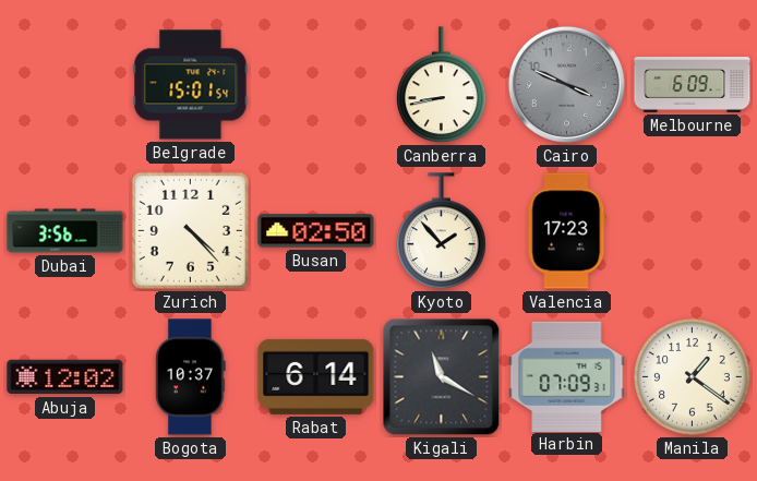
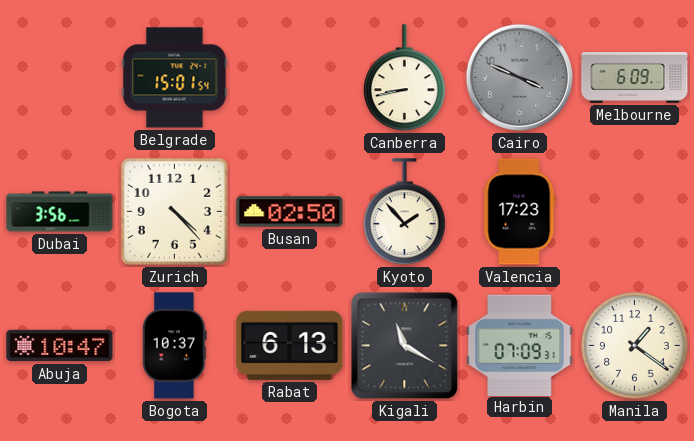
Abuja: 12:02 -> 10:47
Rabat: 6:14 -> 6:13
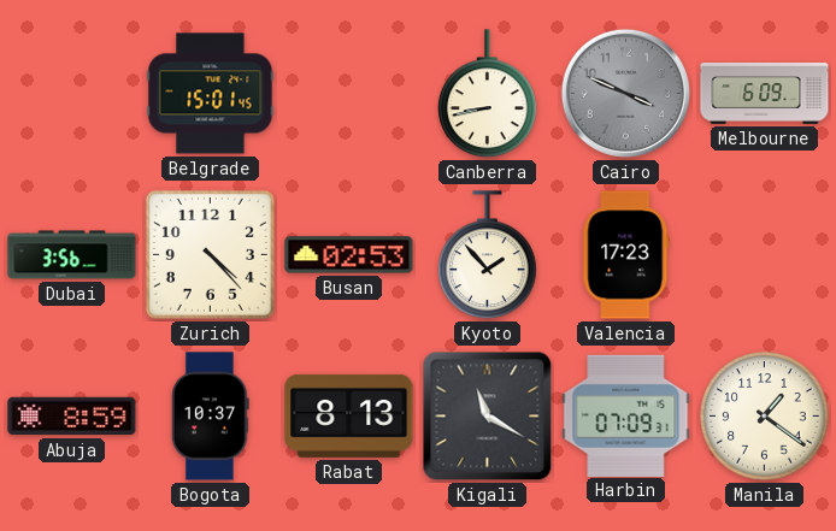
Belgrade: 15:01:54 -> 15:01:45
Busan: 02:50 -> 02:53
Abuja: 10:47 -> 8:59
Rabat: 6:13 -> 8:13
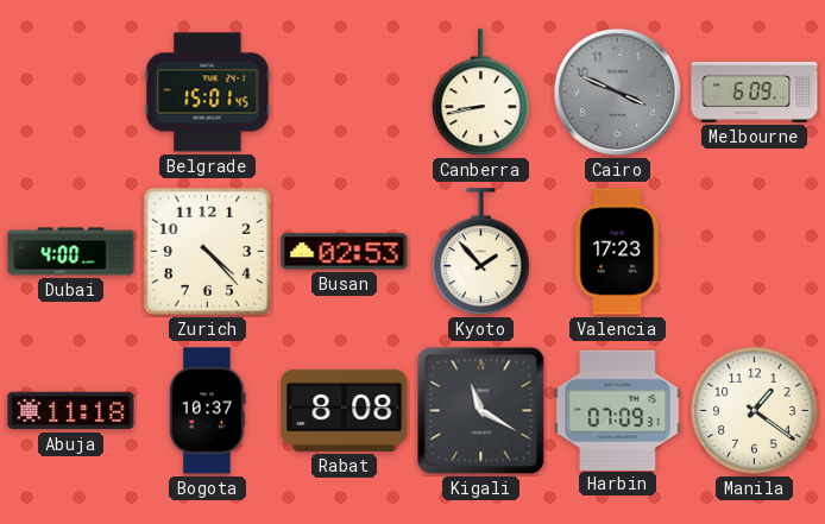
Dubai: 3:56 -> 4:00
Abuja: 8:59 -> 11:18
Rabat: 8:13 -> 8:08
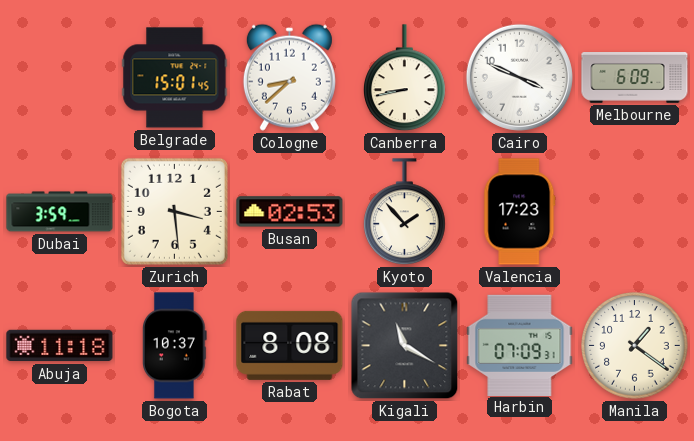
Cologne: none -> 8:38
Cairo dial: grey -> white
Dubai: 4:00 -> 3:59
Zurich: 4:23 -> 3:29
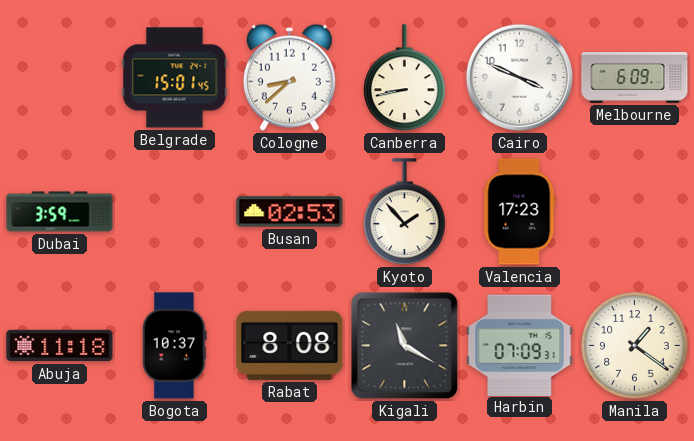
Zurich: 3:29 -> none
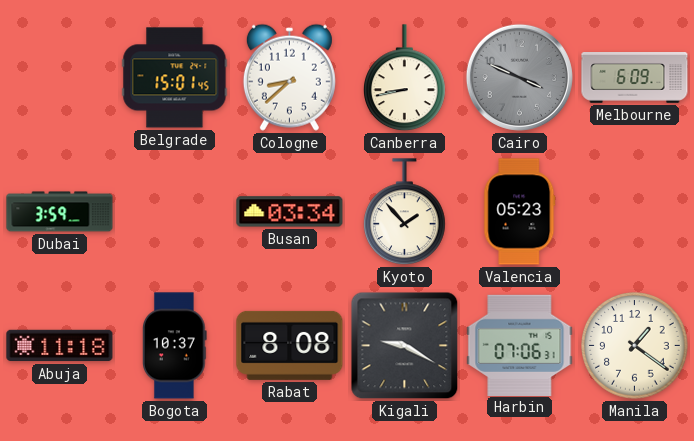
Cairo dial: white -> grey
Busan: 02:53 -> 03:34
Valencia: 17:23 -> 05:23
Kigali: 11:20 -> 9:20
Harbin: 07:09 -> 07:06
